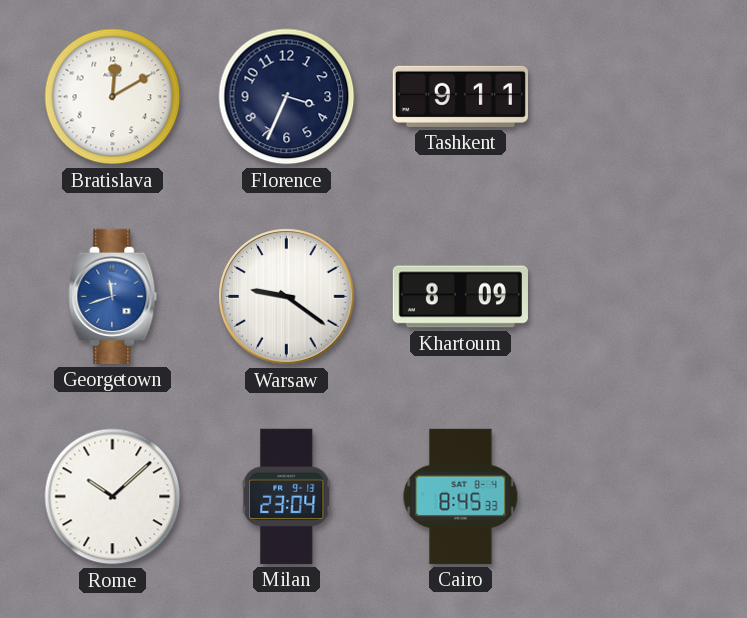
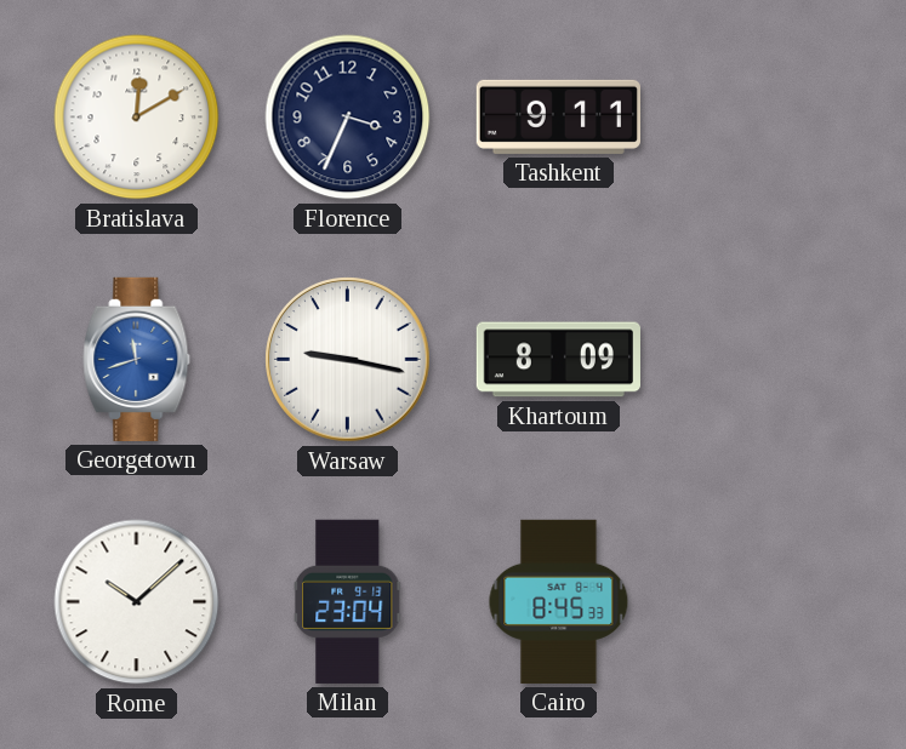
Warsaw: 9:21 -> 9:17
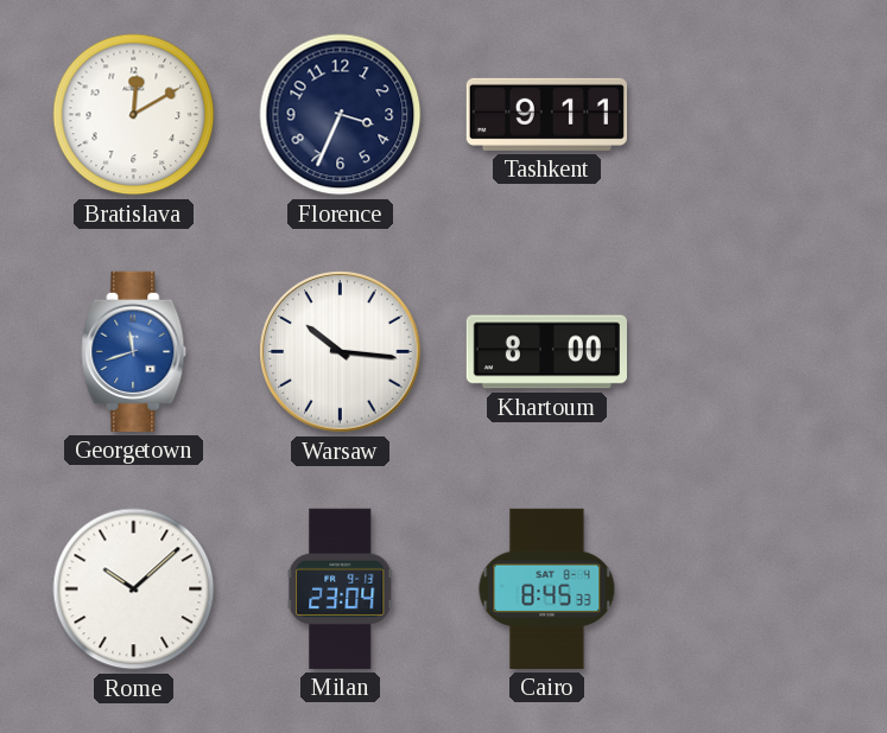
Warsaw: 9:17 -> 10:16
Khartoum: 8:09 -> 8:00
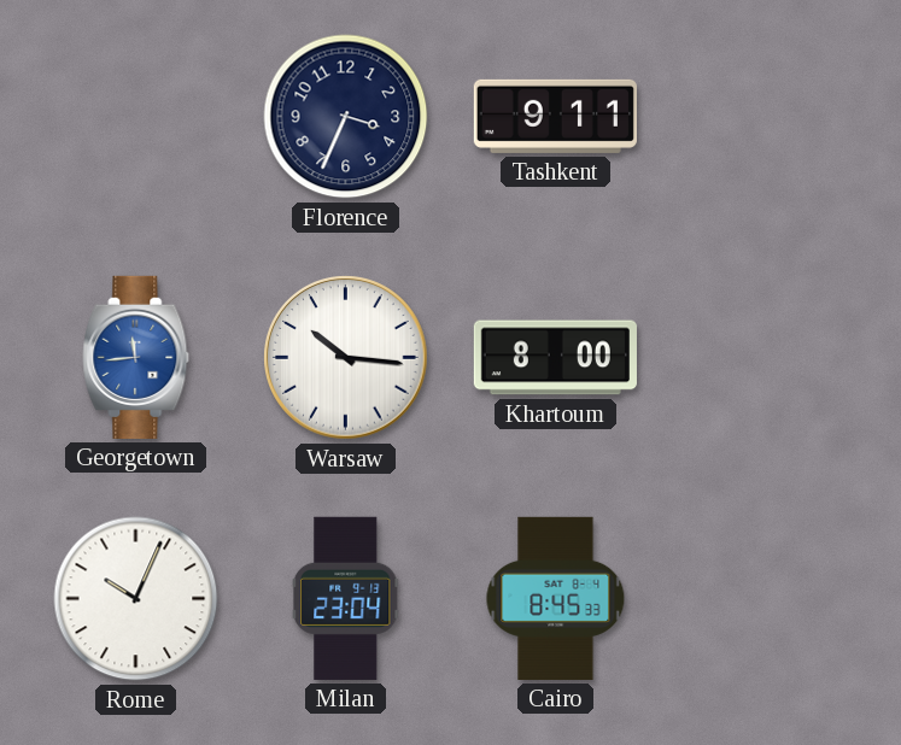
Bratislava: 12:10 -> none
Georgetown: 11:42 -> 11:44
Rome: 10:08 -> 10:04
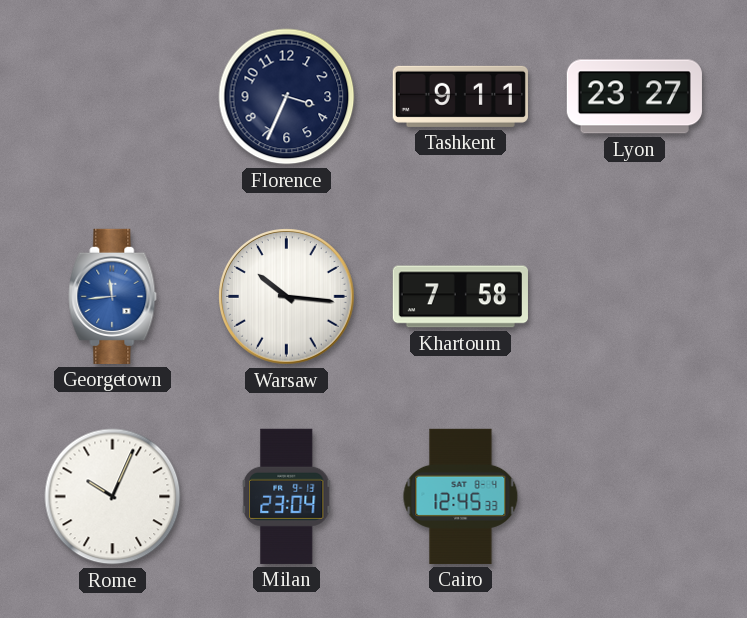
Lyon: none -> 23:27
Khartoum: 8:00 -> 7:58
Cairo: 8:45 -> 12:45
